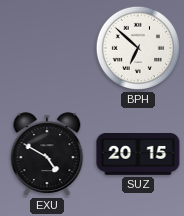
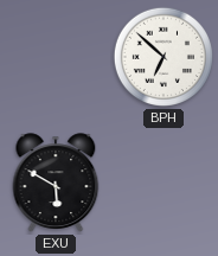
EXU: 4:50 -> 5:50
SUZ: 20:15 -> none
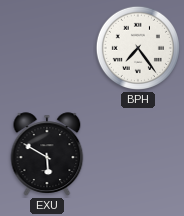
BPH: 6:52 -> 7:24
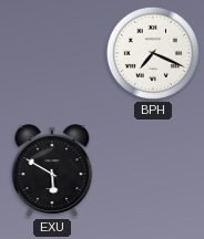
BPH: 7:24 -> 7:19
